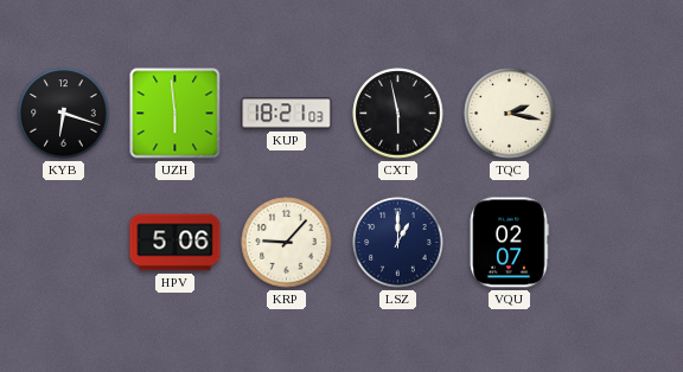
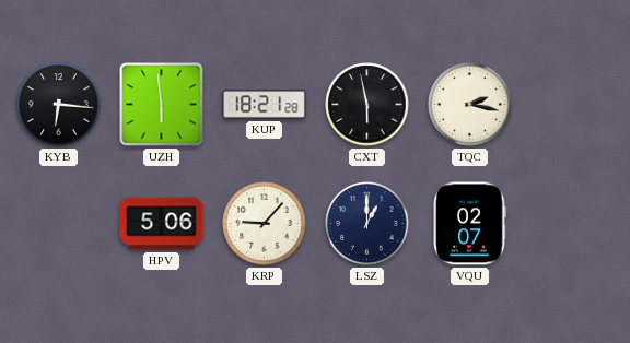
KYB: 6:18 -> 6:16
KUP: 18:21:03 -> 18:21:28
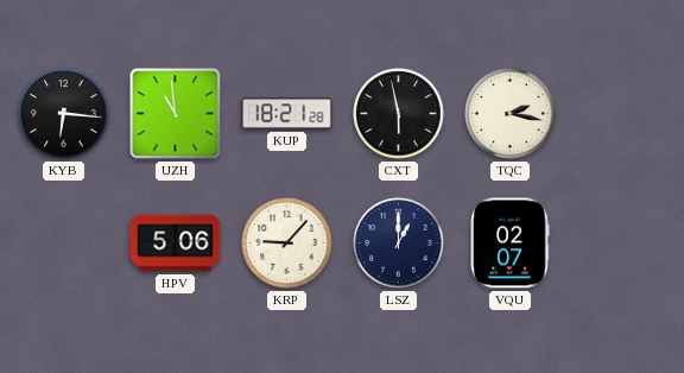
UZH: 5:59 -> 10:59
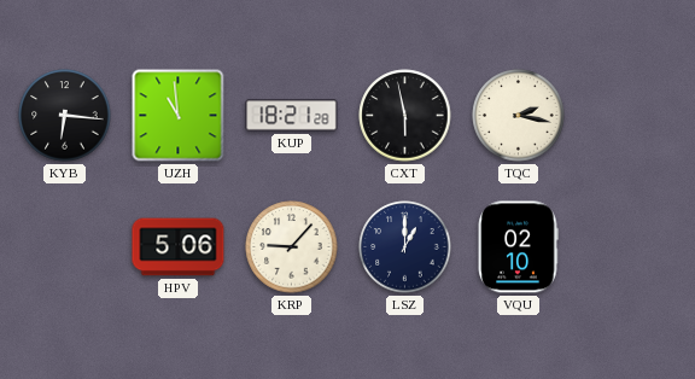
VQU: 02:07 -> 02:10
